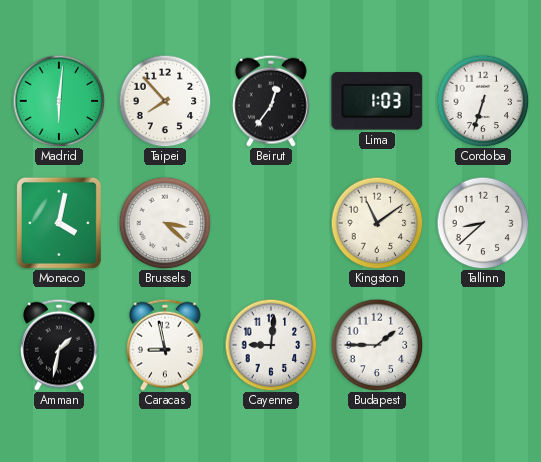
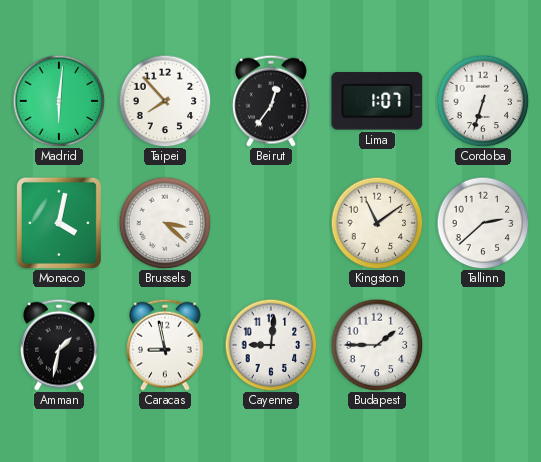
Lima: 1:03 -> 1:07
Tallinn: 8:38 -> 2:38
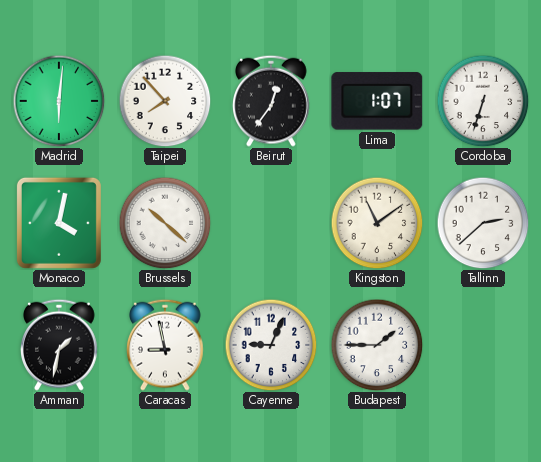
Brussels: 3:22 -> 10:22
Cayenne: 9:01 -> 9:04
